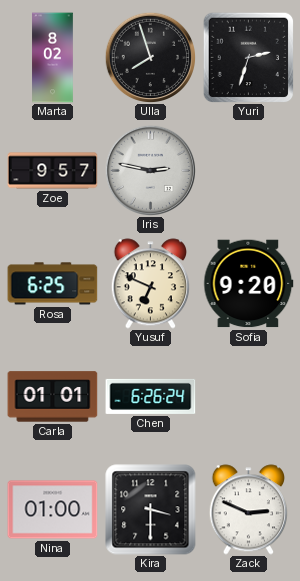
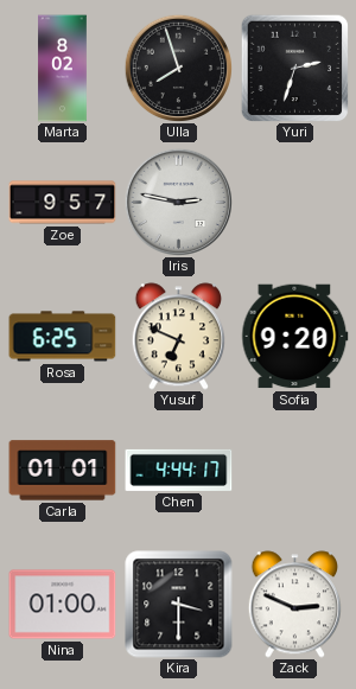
Chen: 6:26 -> 4:44
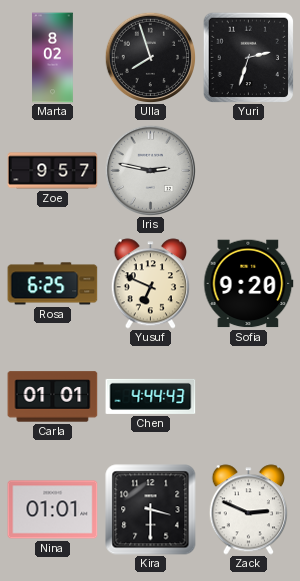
Chen: 4:44:17 -> 4:44:43
Nina: 01:00 -> 01:01
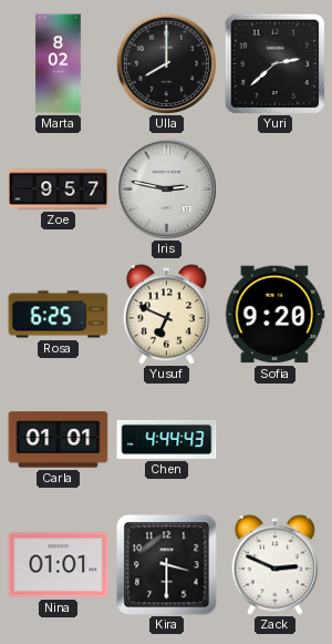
Ulla: 7:57 -> 8:00
Yuri: 2:33 -> 2:38
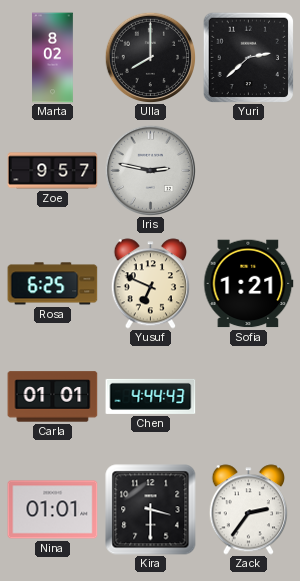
Sofia: 9:20 -> 1:21
Zack: 2:49 -> 2:36
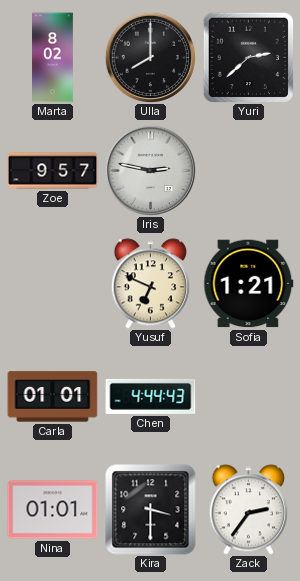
Rosa: 6:25 -> none
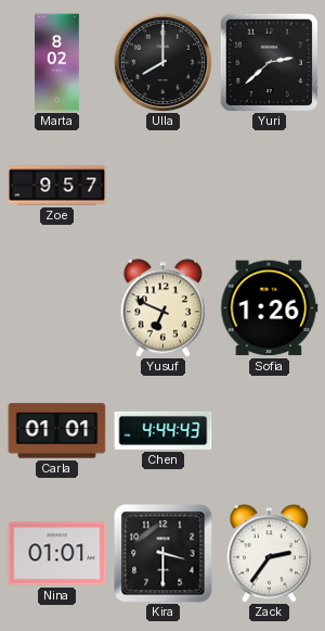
Iris: 2:47 -> none
Sofia: 1:21 -> 1:26
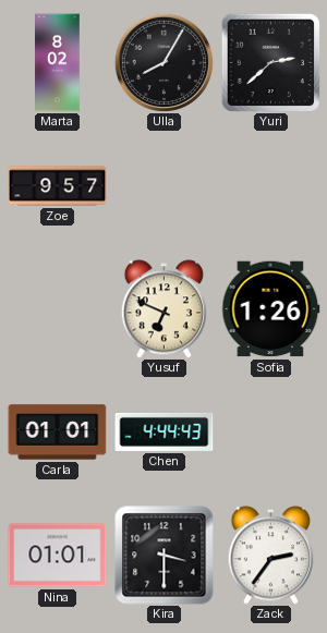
Ulla: 8:00 -> 8:05
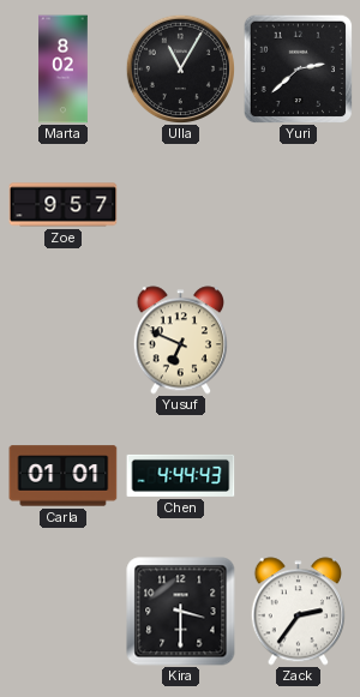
Ulla: 8:05 -> 11:05
Sofia: 1:26 -> none
Nina: 01:01 -> none
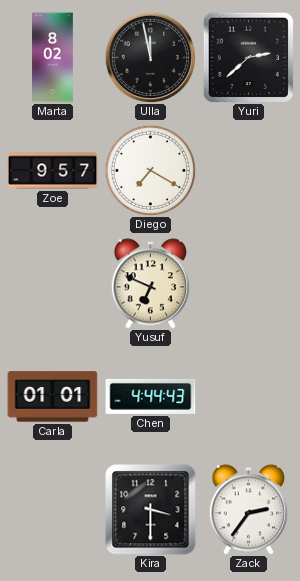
Ulla: 11:05 -> 11:58
Diego: none -> 7:20
